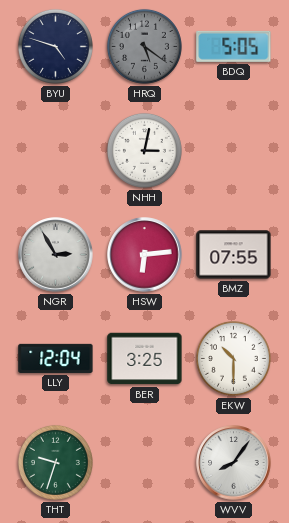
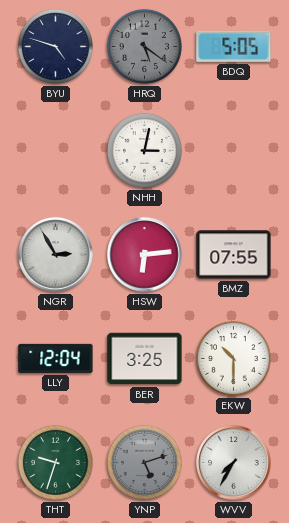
YNP: none -> 5:12
WVV: 8:06 -> 7:35
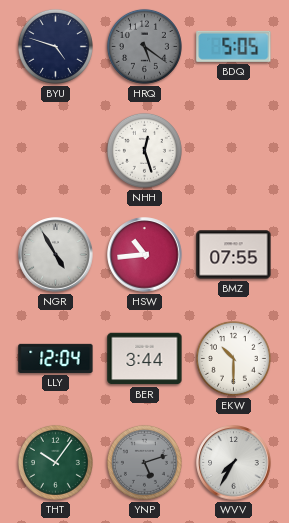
NHH: 3:02 -> 12:27
NGR: 2:55 -> 4:55
HSW: 6:14 -> 10:44
BER: 3:25 -> 3:44
THT: 9:33 -> 10:06
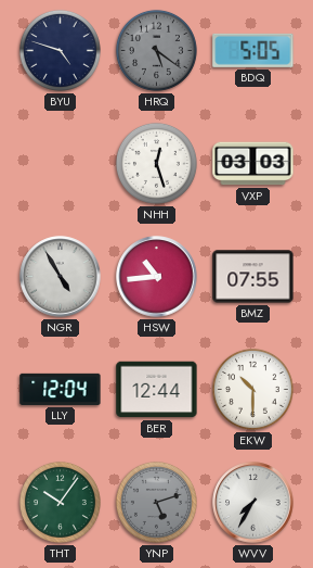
VXP: none -> 03:03
BER: 3:44 -> 12:44
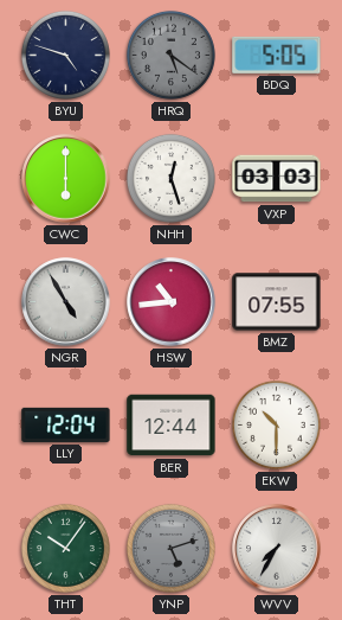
CWC: none -> 6:00
